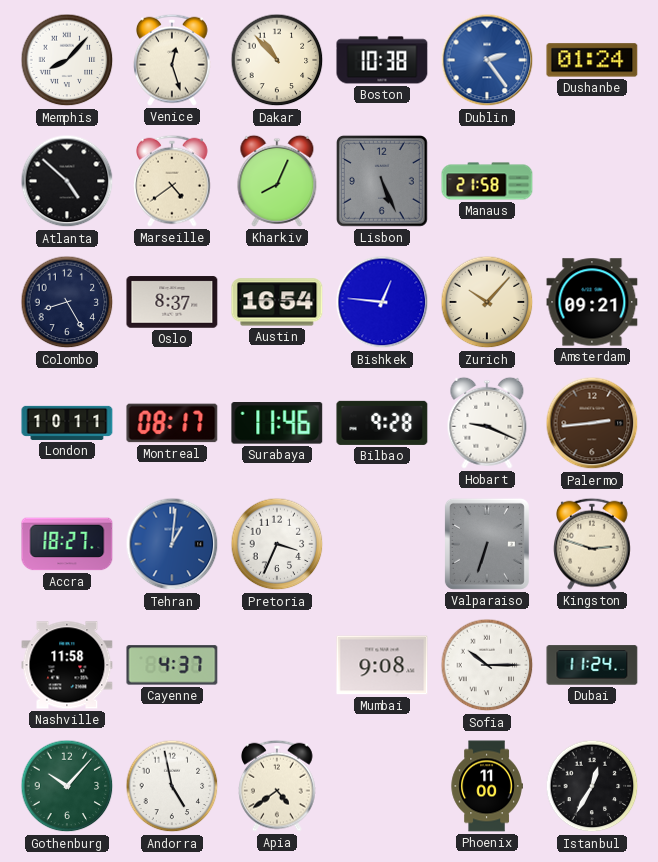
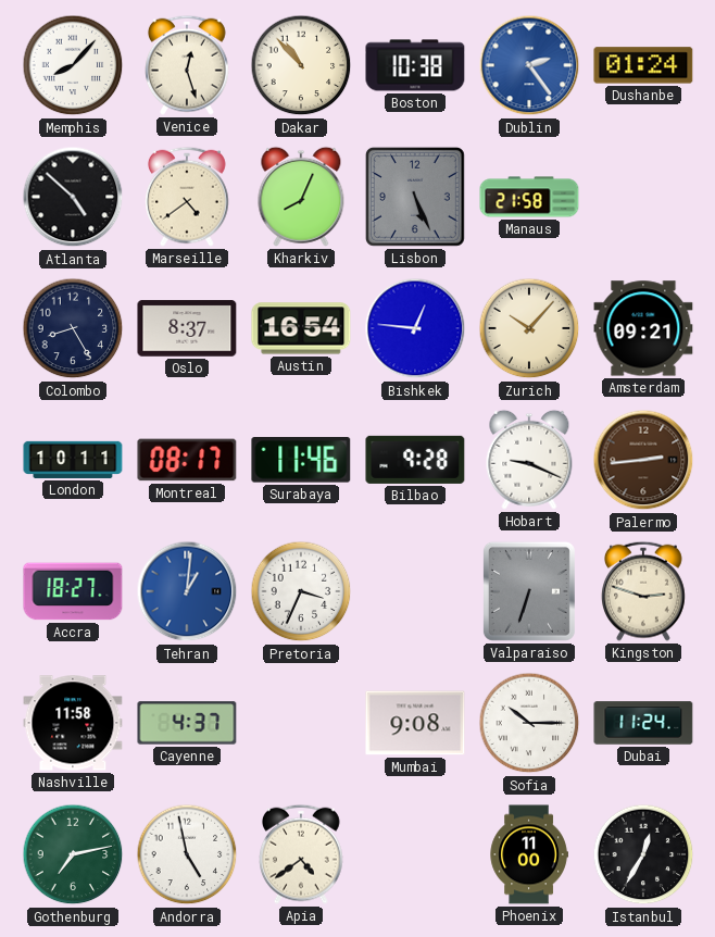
Gothenburg: 10:07 -> 7:13
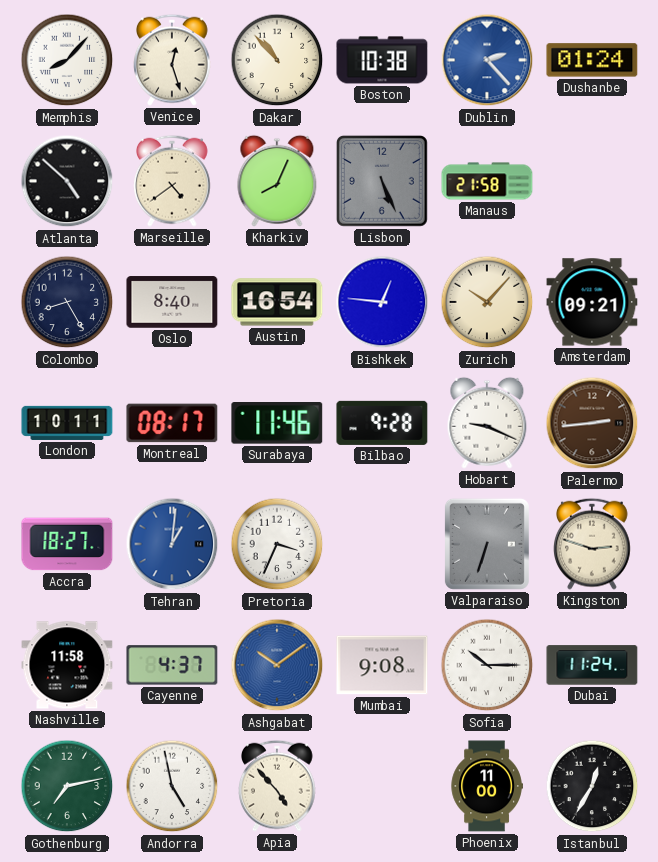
Dublin: 2:24 -> 2:23
Oslo: 8:37 -> 8:40
Ashgabat: none -> 10:09
Apia: 4:39 -> 4:53
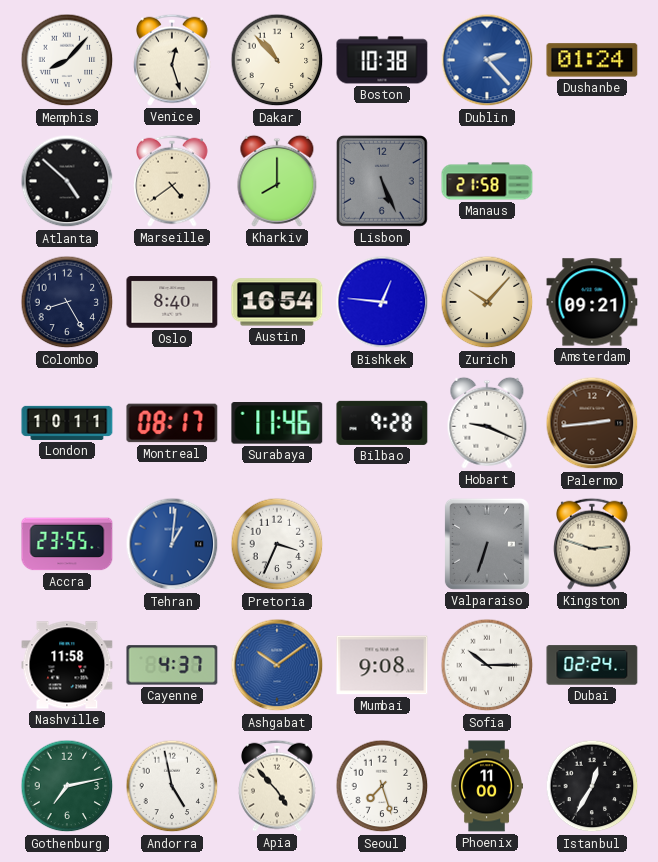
Kharkiv: 8:04 -> 8:00
Accra: 18:27 -> 23:55
Dubai: 11:24 -> 02:24
Seoul: none -> 7:27
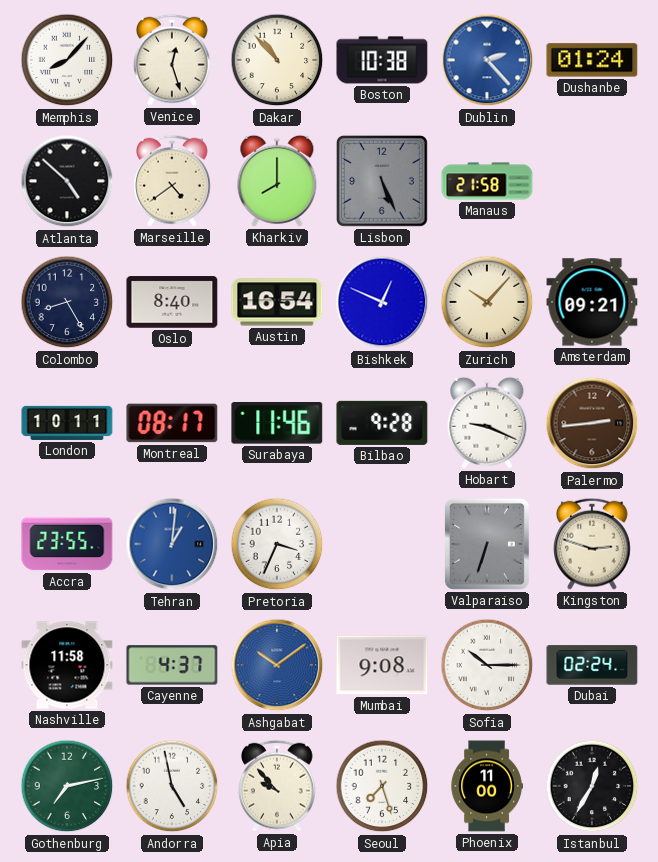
Bishkek: 12:46 -> 12:49
Apia: 4:53 -> 9:53
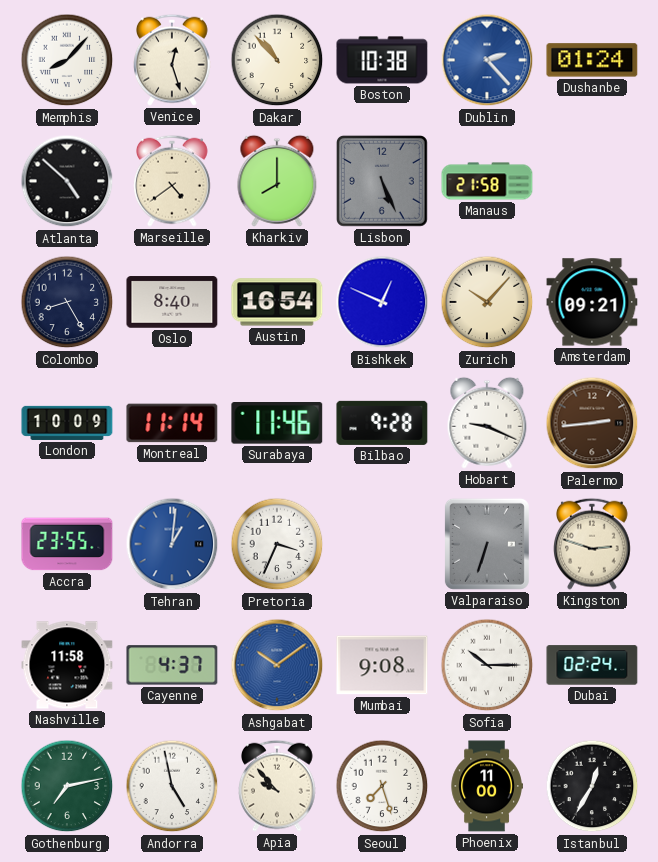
London: 10:11 -> 10:09
Montreal: 08:17 -> 11:14
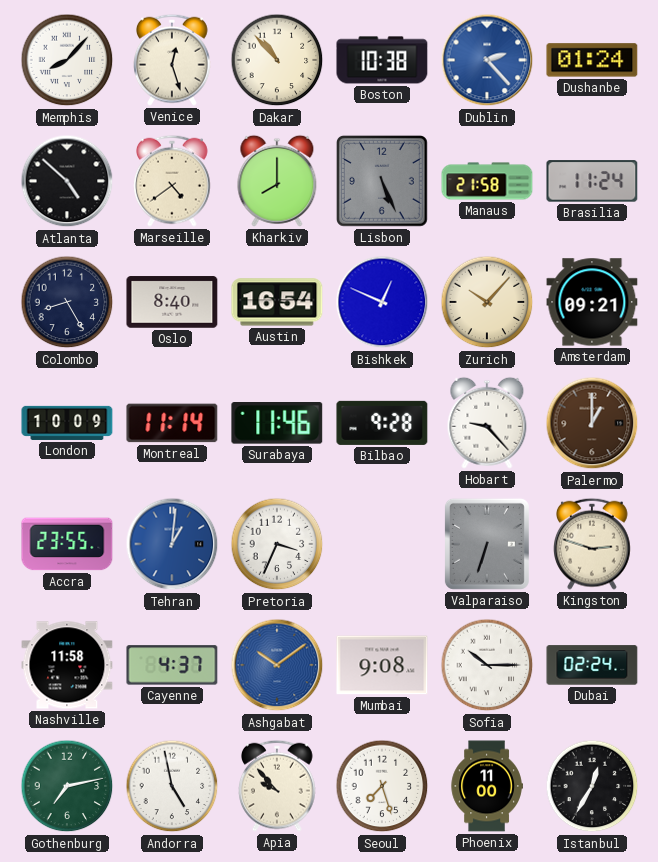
Brasilia: none -> 11:24
Hobart: 9:19 -> 9:23
Palermo: 2:44 -> 1:00
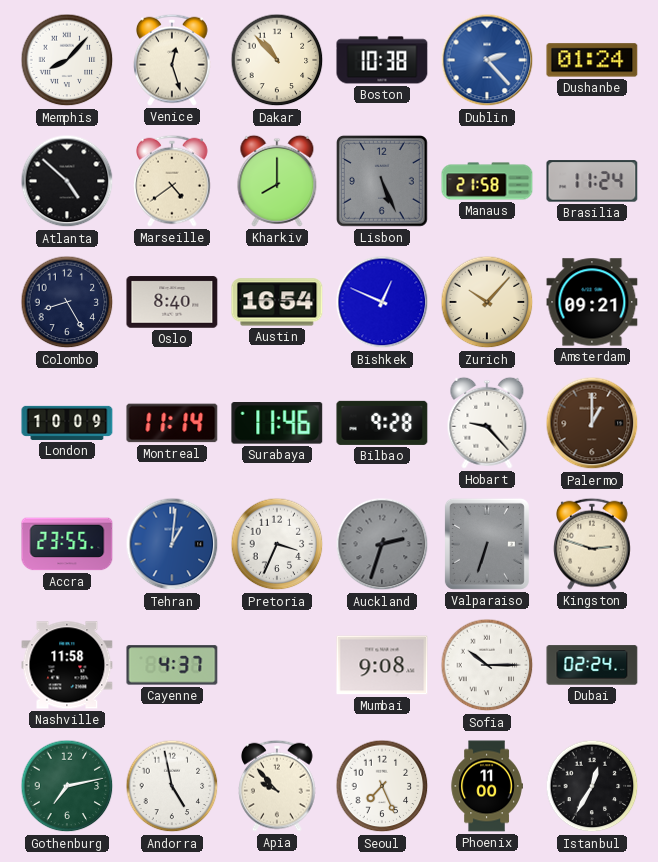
Auckland: none -> 2:33
Ashgabat: 10:09 -> none
Seoul: 7:27 -> 7:26
